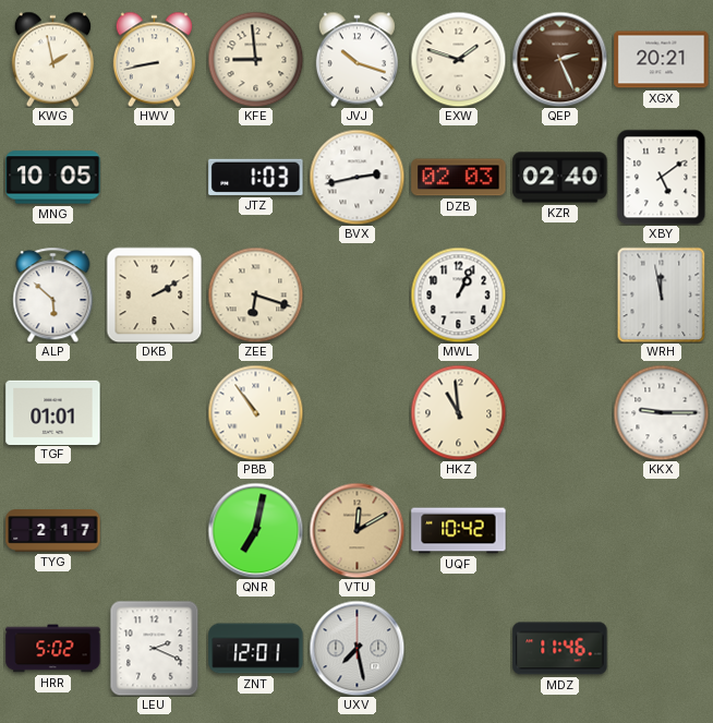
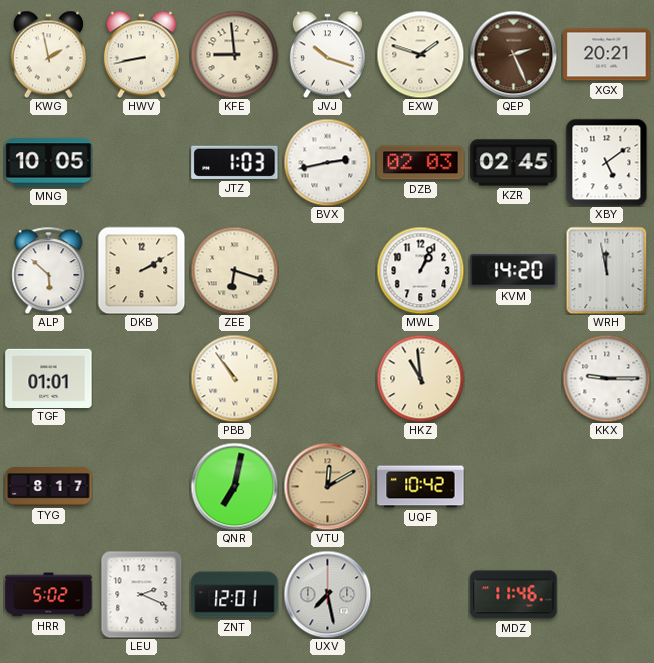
KZR: 02:40 -> 02:45
KVM: none -> 14:20
TYG: 2:17 -> 8:17
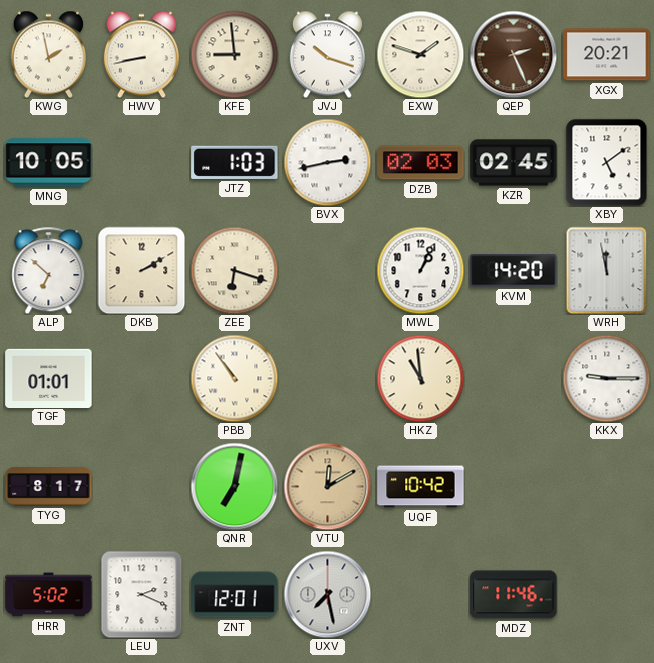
ALP: 5:52 -> 6:52
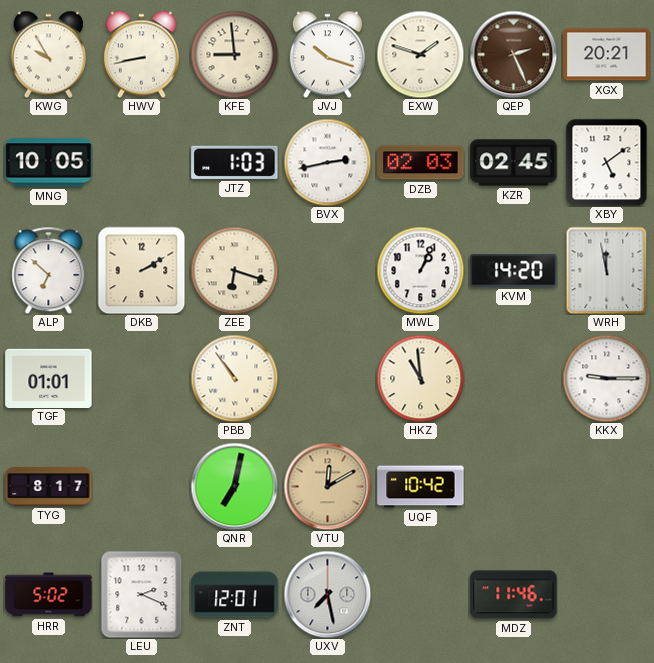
KWG: 1:58 -> 9:55
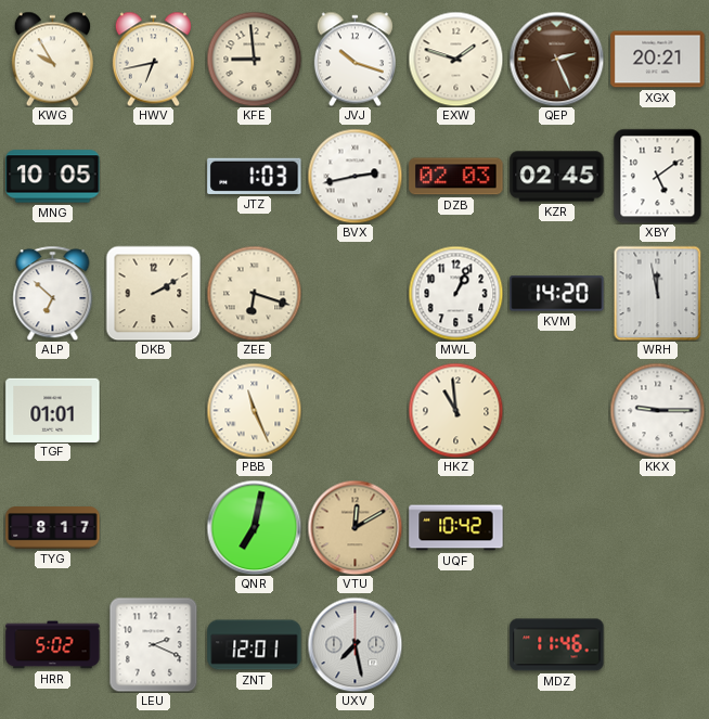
HWV: 8:43 -> 6:43
PBB: 10:54 -> 11:26
